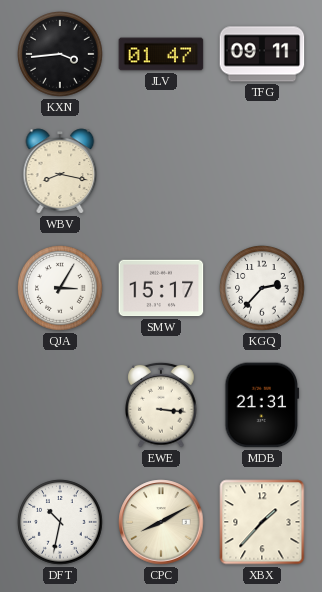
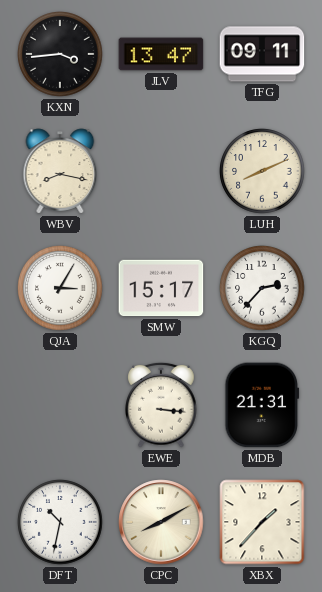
JLV: 01:47 -> 13:47
LUH: none -> 8:11
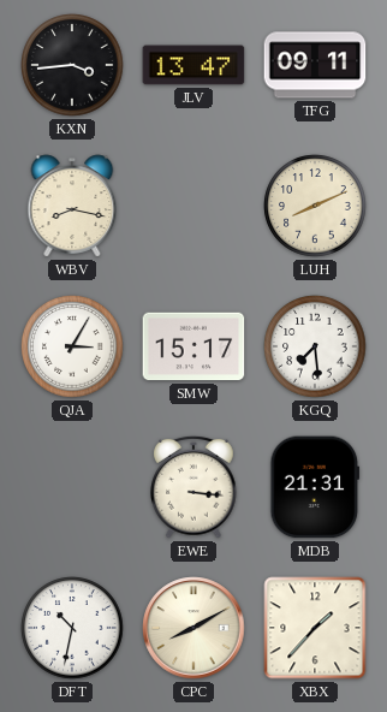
KGQ: 2:37 -> 7:29
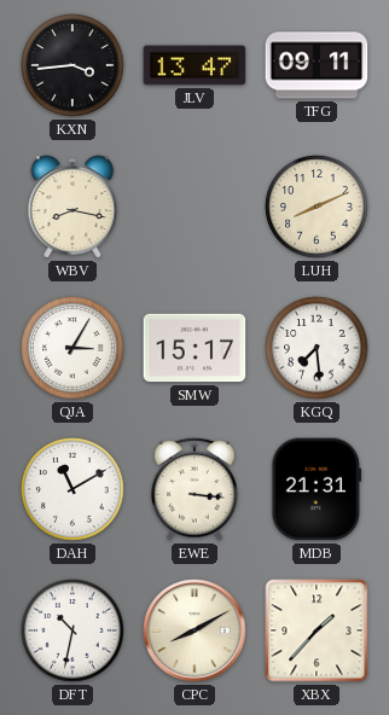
DAH: none -> 11:10
